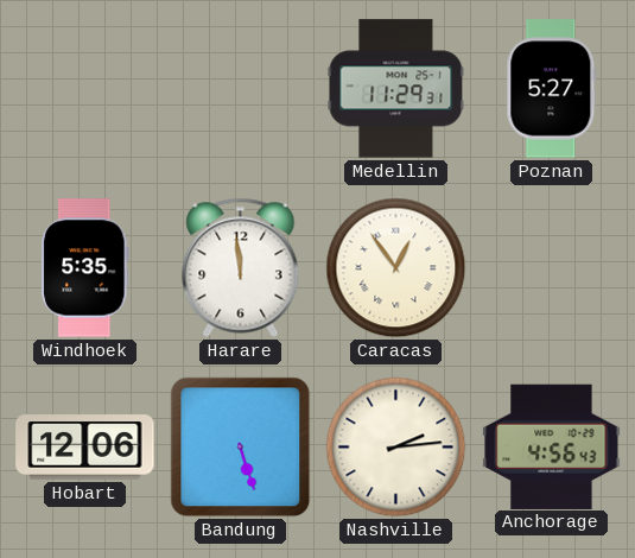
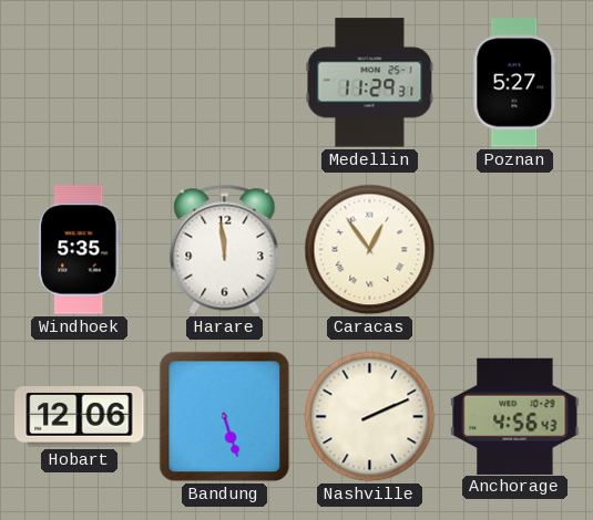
Nashville: 2:14 -> 2:11
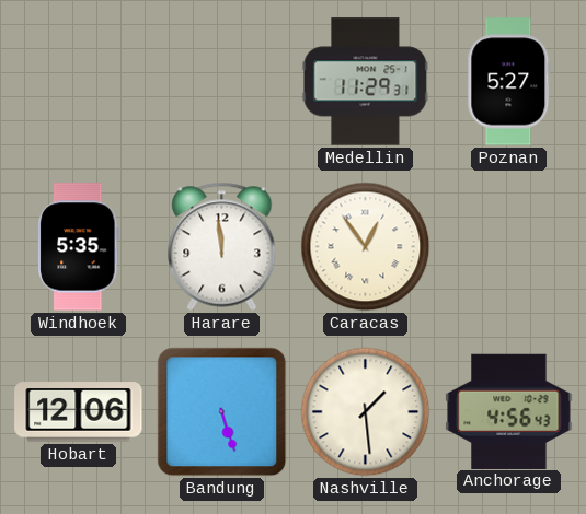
Nashville: 2:11 -> 1:29
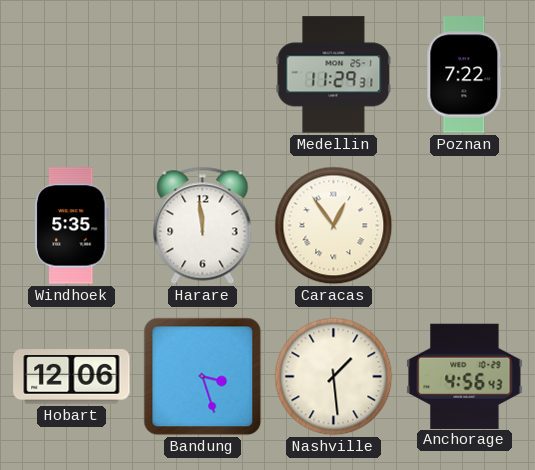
Poznan: 5:27 -> 7:22
Bandung: 5:27 -> 3:27
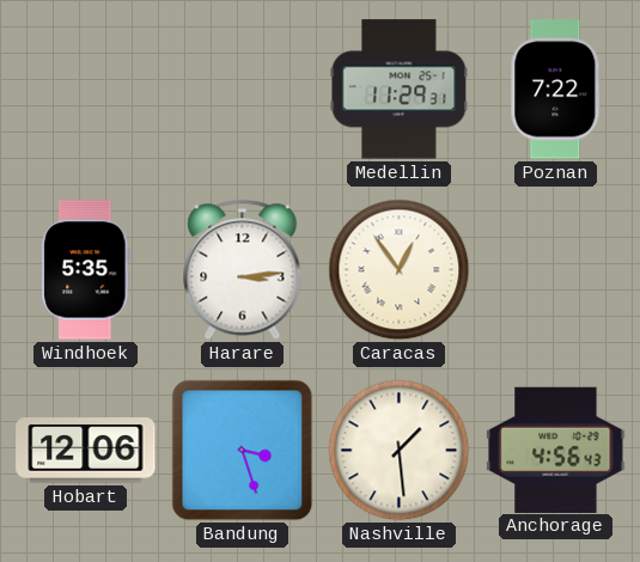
Harare: 11:59 -> 3:14
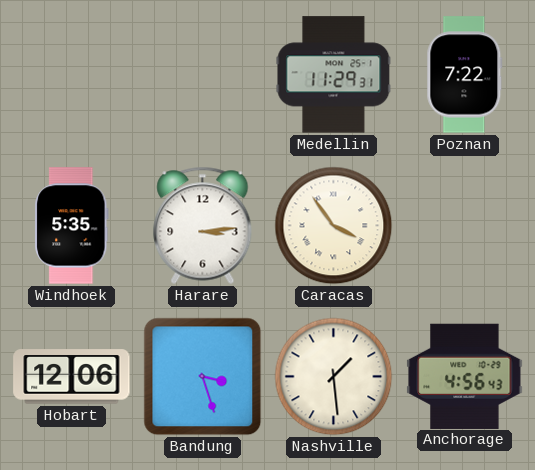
Caracas: 12:54 -> 3:54
